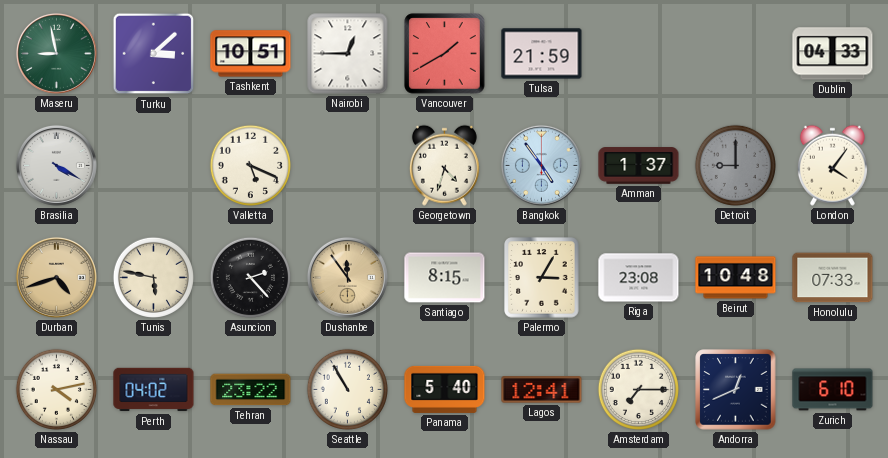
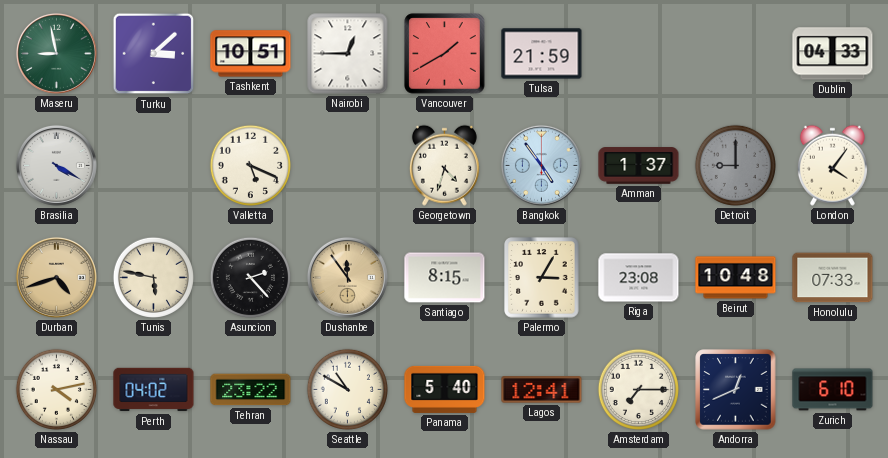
Seattle: 10:55 -> 10:50
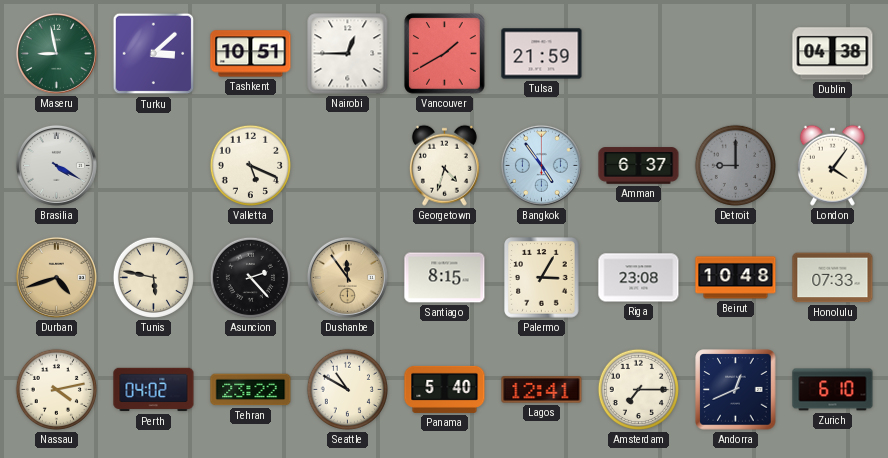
Dublin: 04:33 -> 04:38
Amman: 1:37 -> 6:37
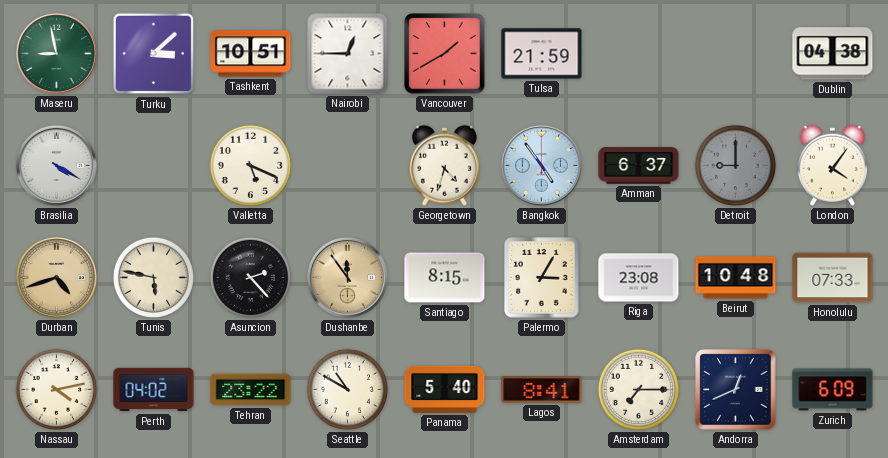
Lagos: 12:41 -> 8:41
Zurich: 6:10 -> 6:09
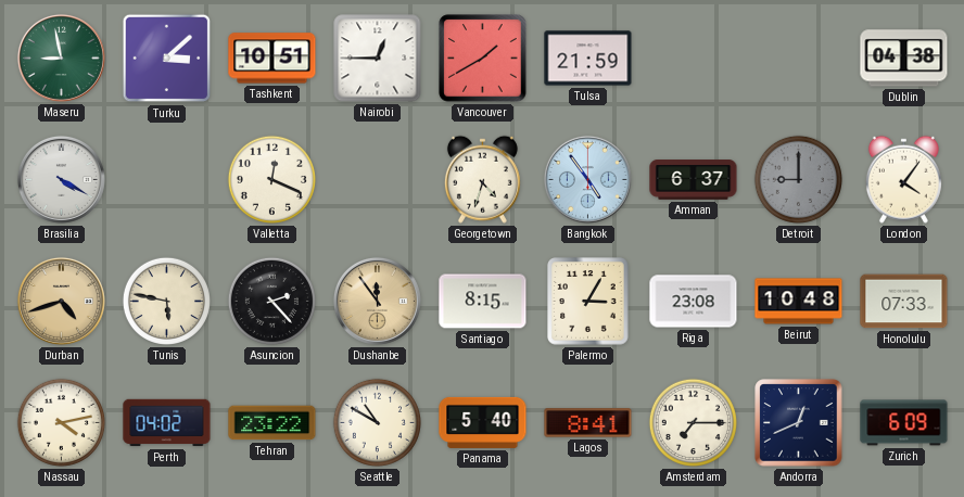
Valletta: 5:19 -> 12:19
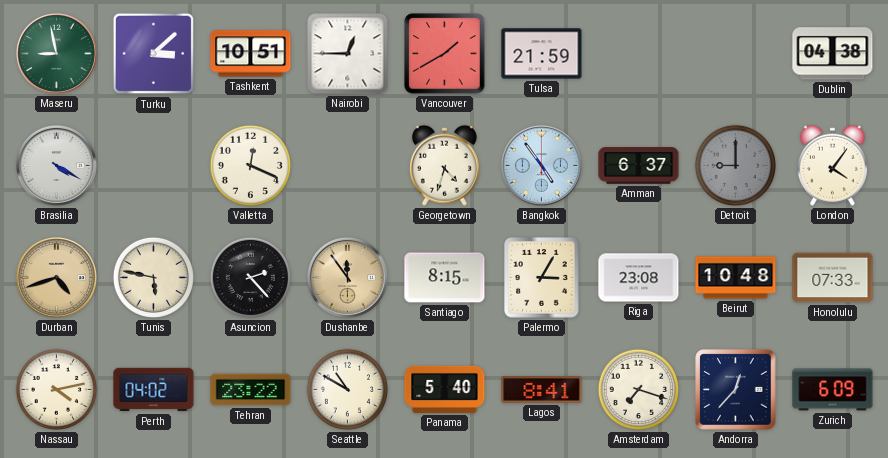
Amsterdam: 7:15 -> 7:18
Andorra: 12:41 -> 12:37
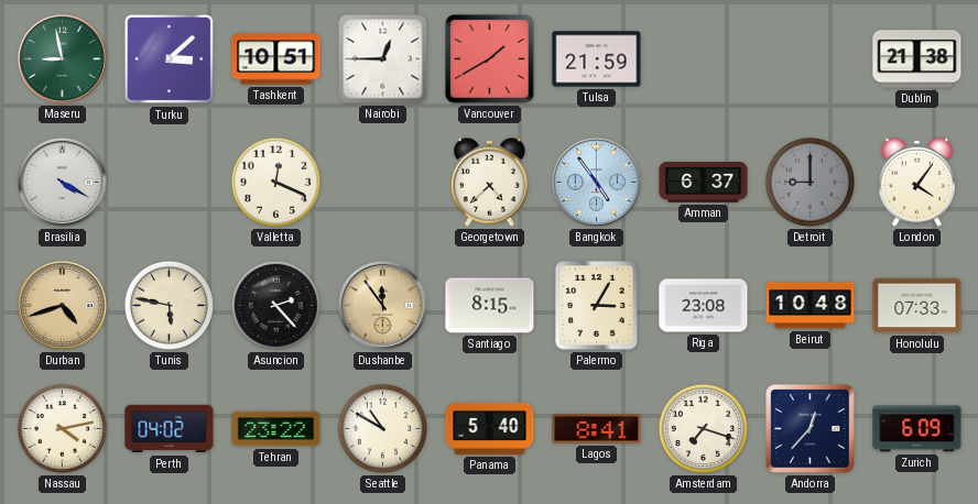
Dublin: 04:38 -> 21:38
Georgetown: 4:33 -> 4:38
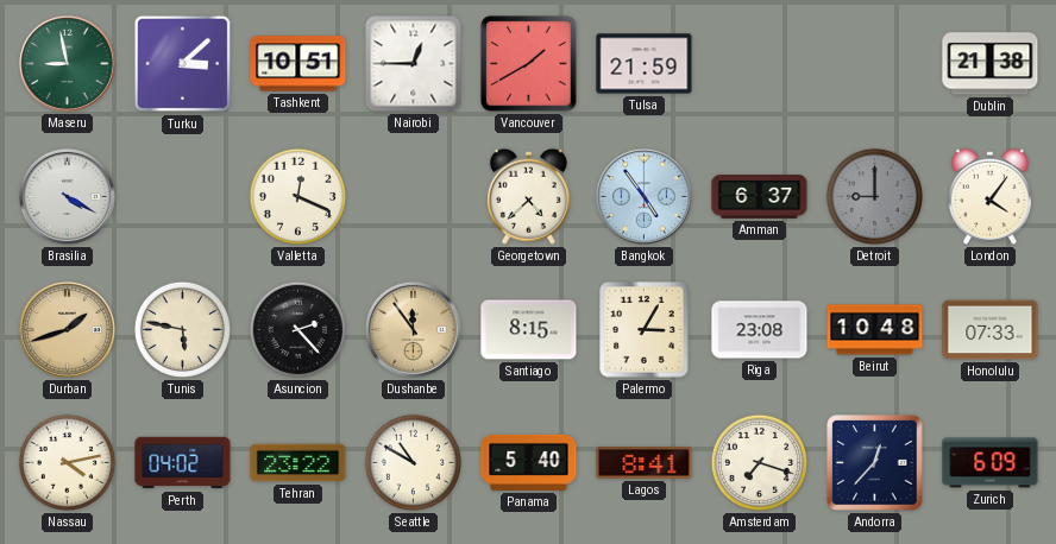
Durban: 4:42 -> 1:42
